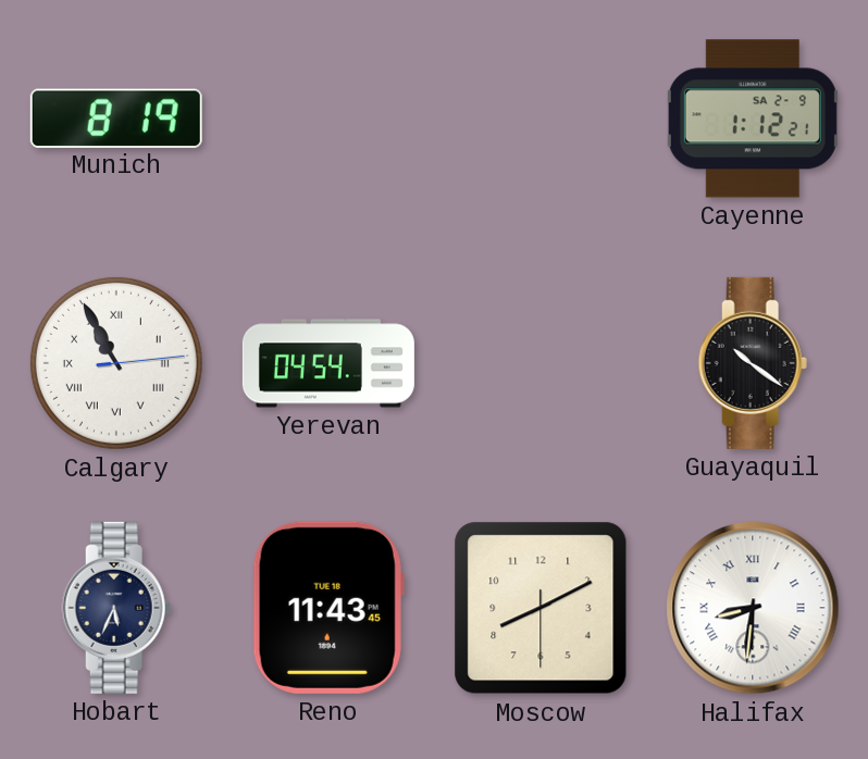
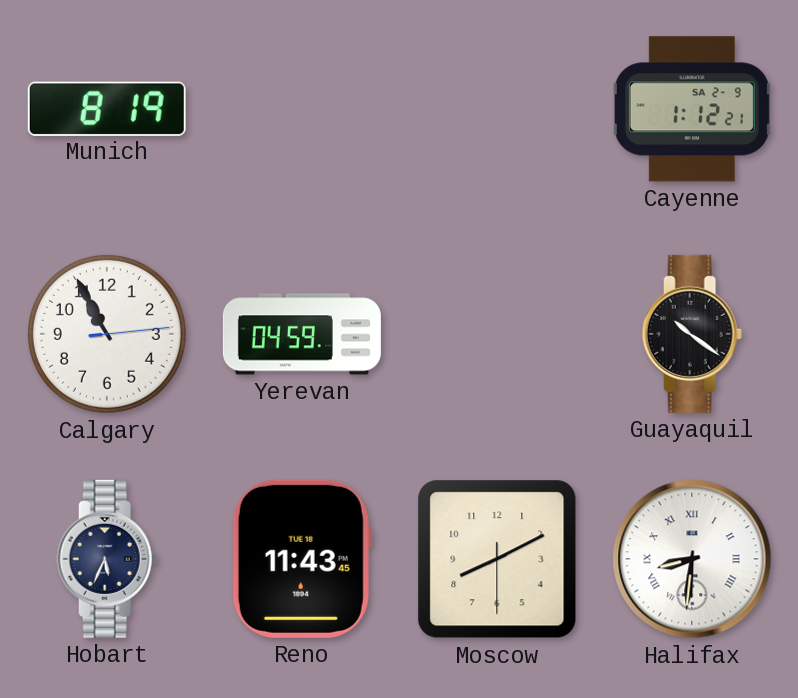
Calgary numerals: Roman -> Arabic
Yerevan: 04:54 -> 04:59
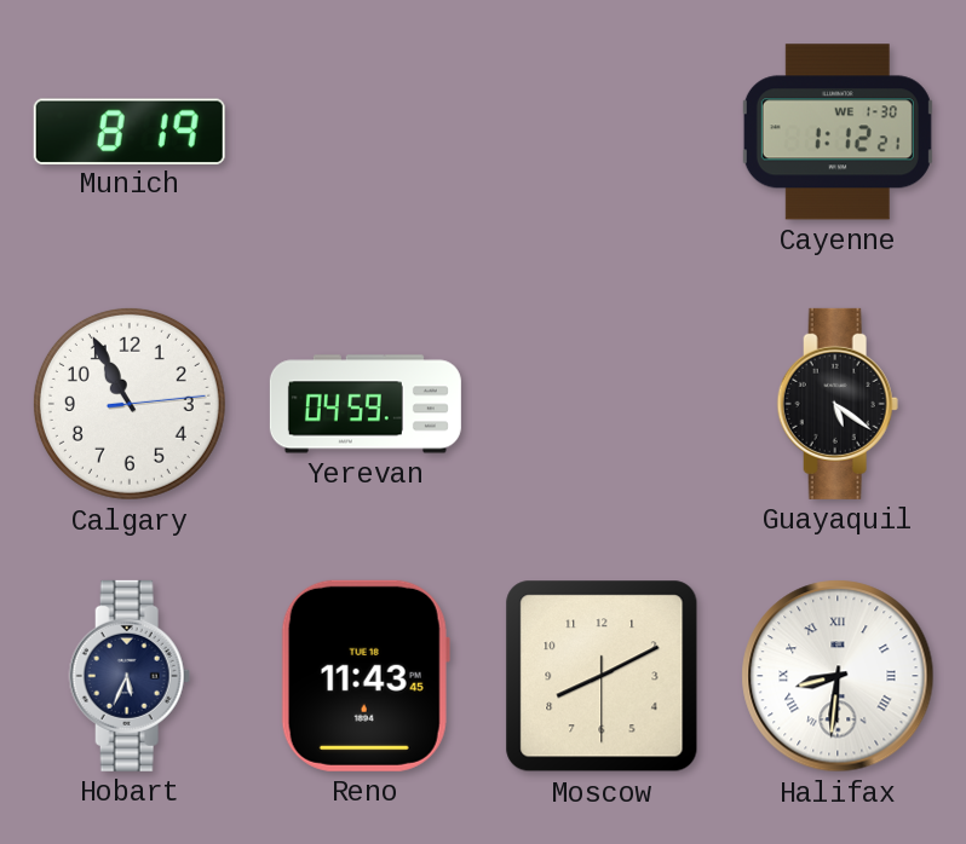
Cayenne date: SA 2-9 -> WE 1-30
Guayaquil: 10:21 -> 5:21
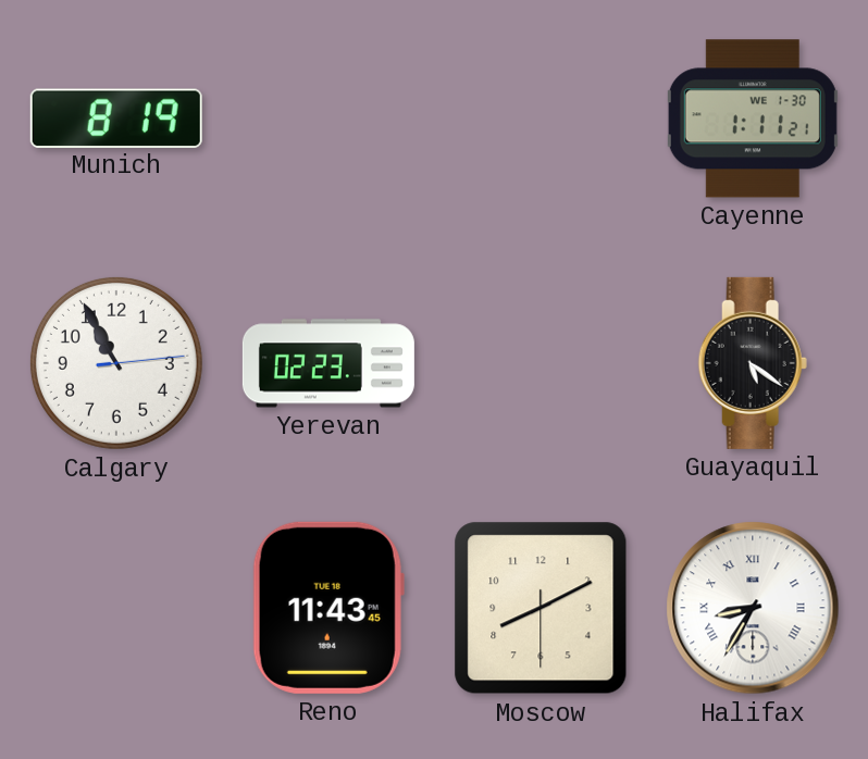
Cayenne: 1:12 -> 1:11
Yerevan: 04:59 -> 02:23
Hobart: 5:34 -> none
Halifax: 8:31 -> 8:35
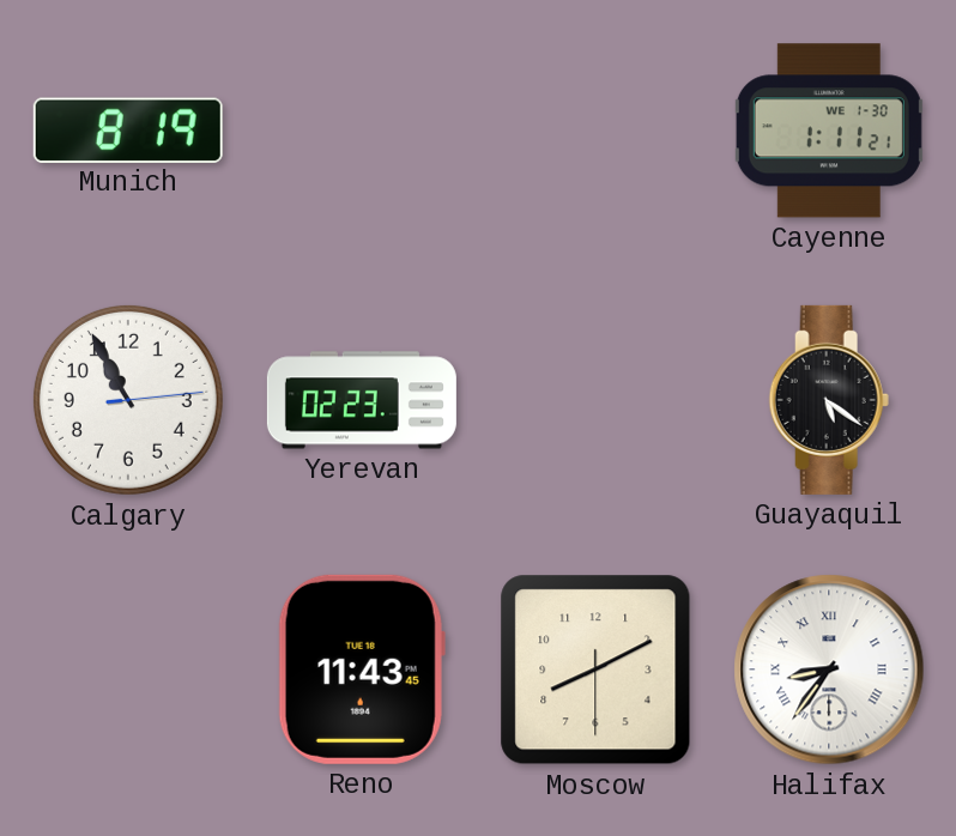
Halifax: 8:35 -> 8:36
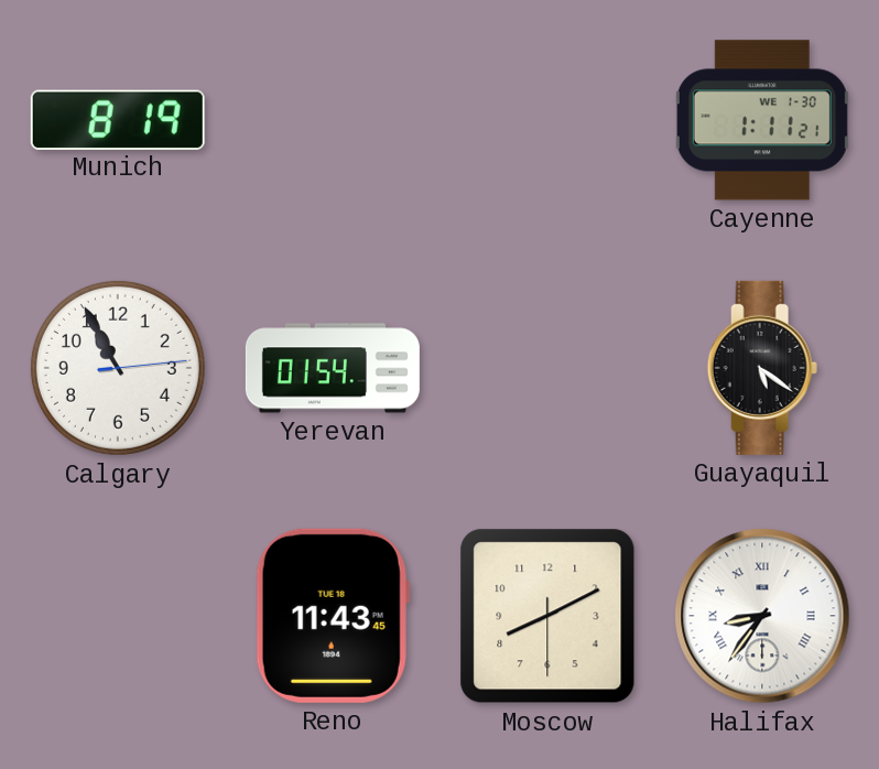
Yerevan: 02:23 -> 01:54
